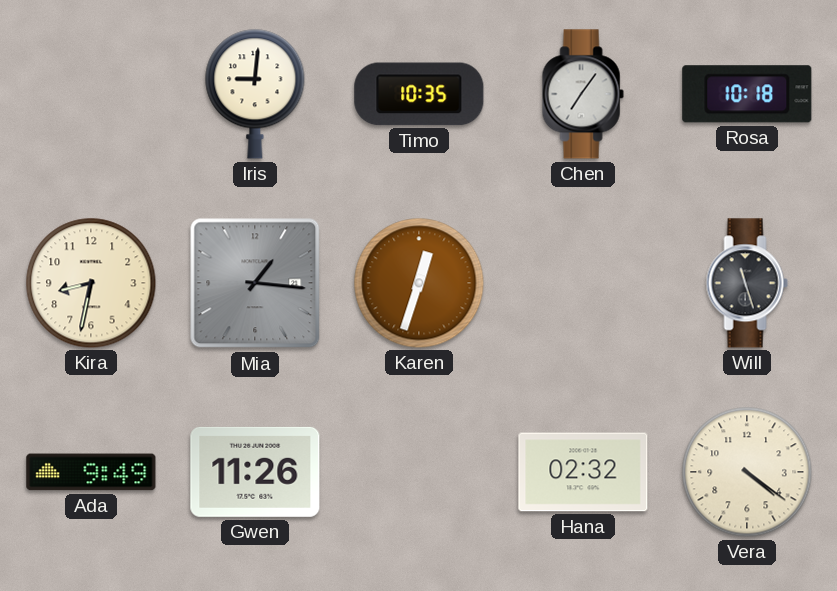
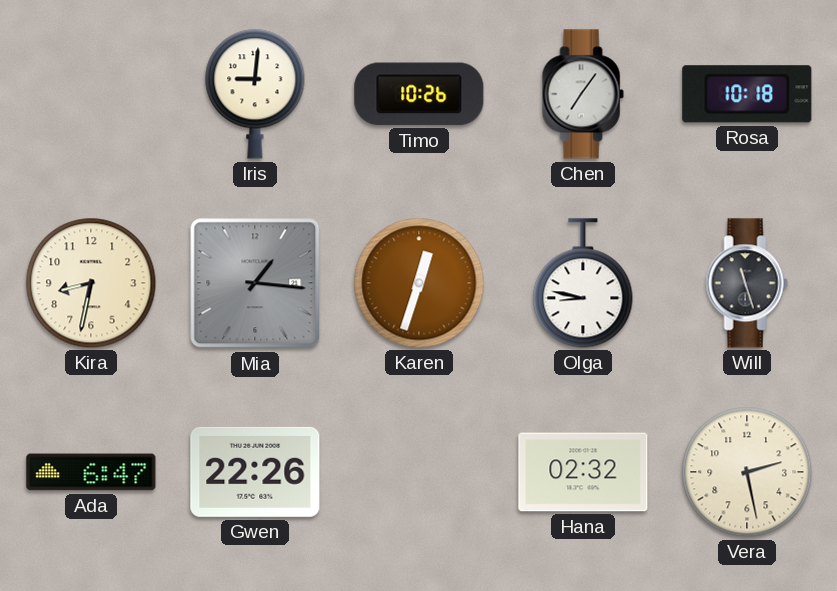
Timo: 10:35 -> 10:26
Olga: none -> 8:47
Ada: 9:49 -> 6:47
Gwen: 11:26 -> 22:26
Vera: 4:21 -> 2:28
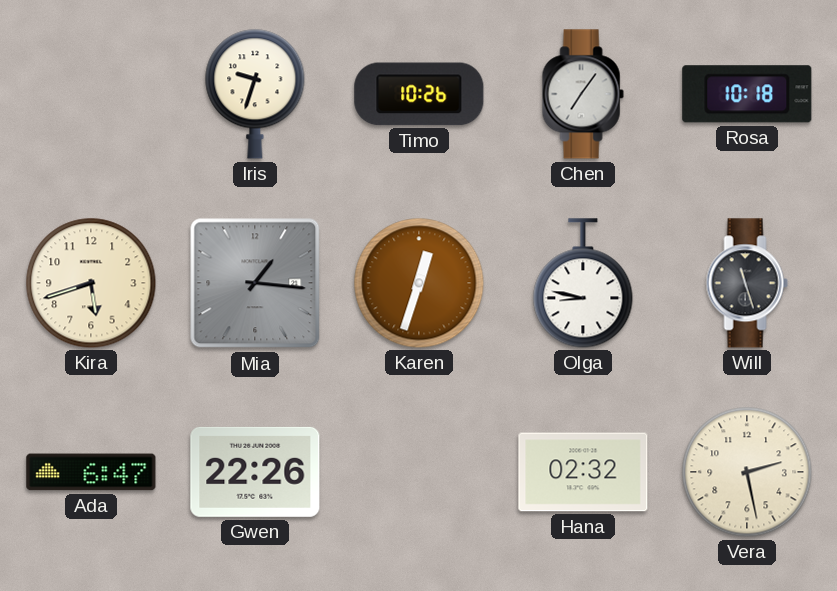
Iris: 9:01 -> 9:33
Kira: 8:32 -> 5:42
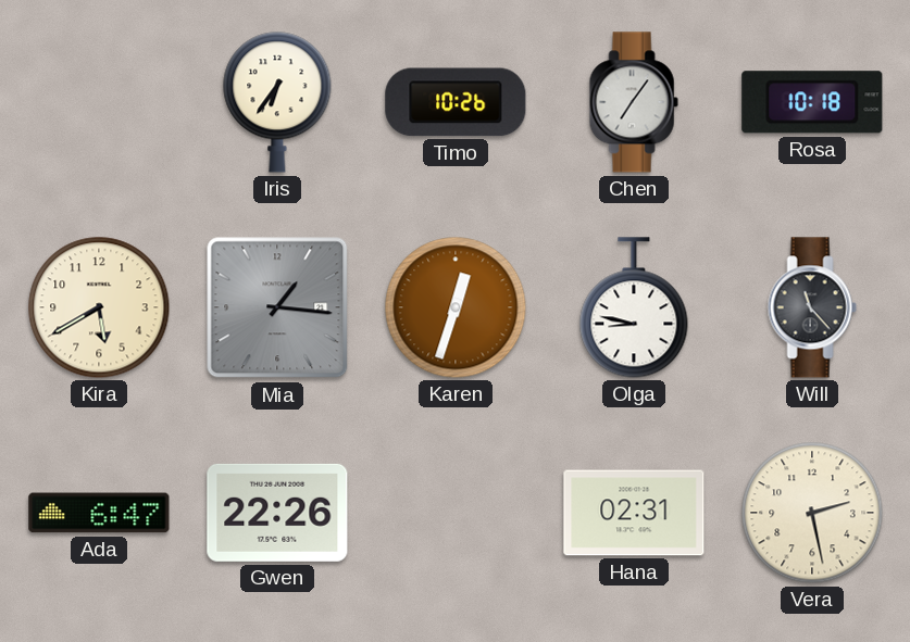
Iris: 9:33 -> 6:36
Kira: 5:42 -> 5:40
Will: 11:27 -> 11:23
Hana: 02:32 -> 02:31
